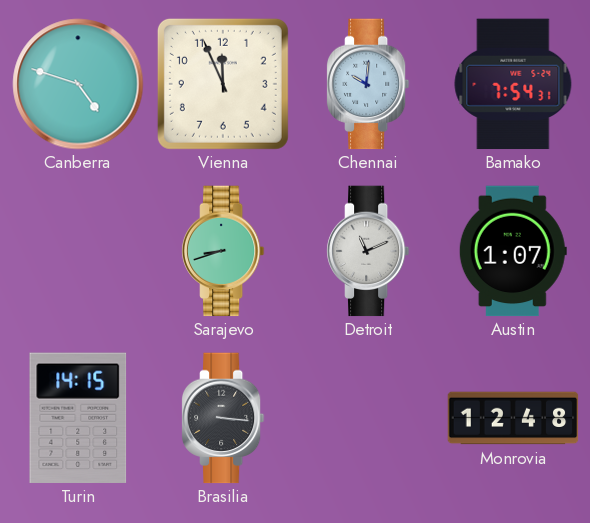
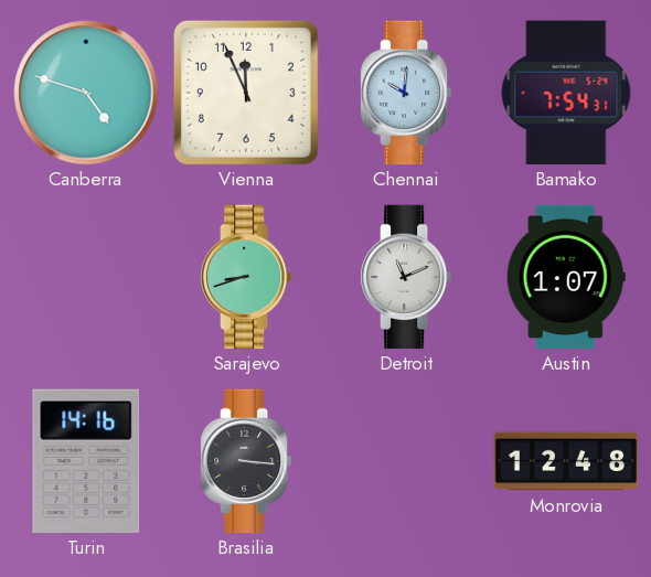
Turin: 14:15 -> 14:16
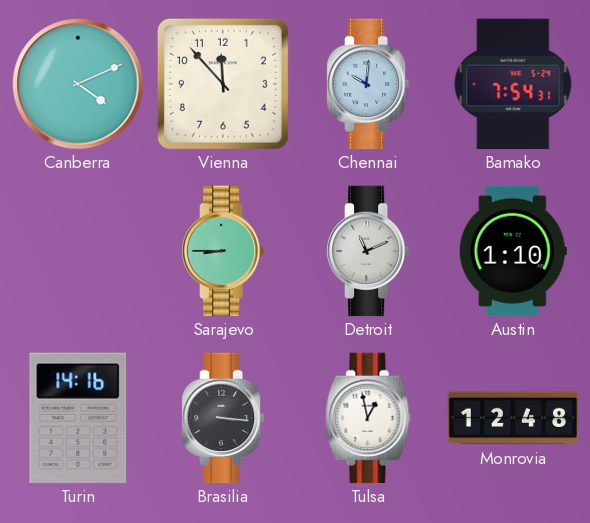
Canberra: 4:48 -> 4:11
Vienna: 11:56 -> 11:53
Sarajevo: 8:42 -> 8:45
Austin: 1:07 -> 1:10
Tulsa: none -> 12:58
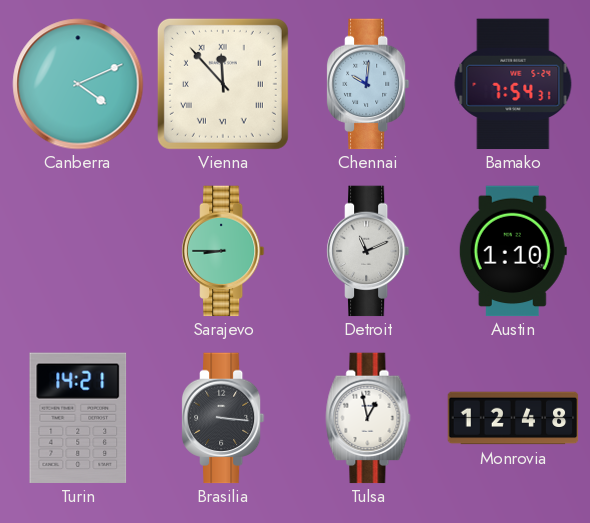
Vienna numerals: Arabic -> Roman
Turin: 14:16 -> 14:21
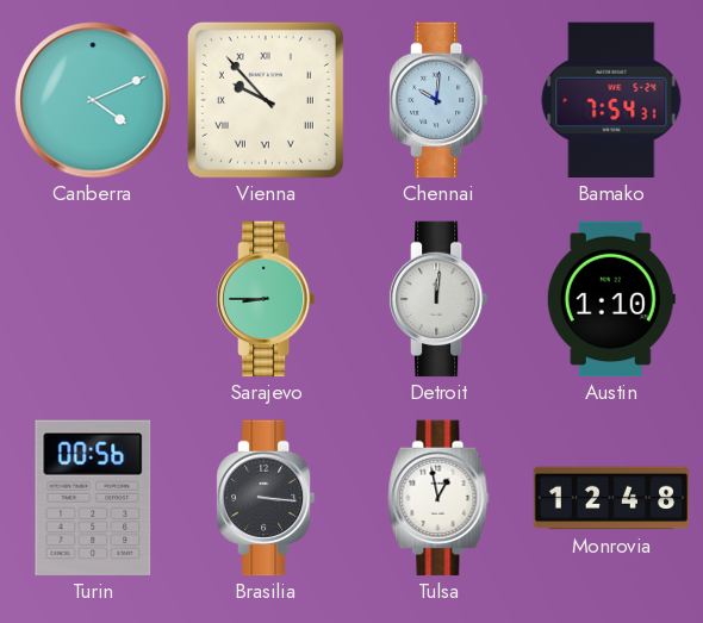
Vienna: 11:53 -> 9:53
Detroit: 11:11 -> 12:01
Turin: 14:21 -> 00:56
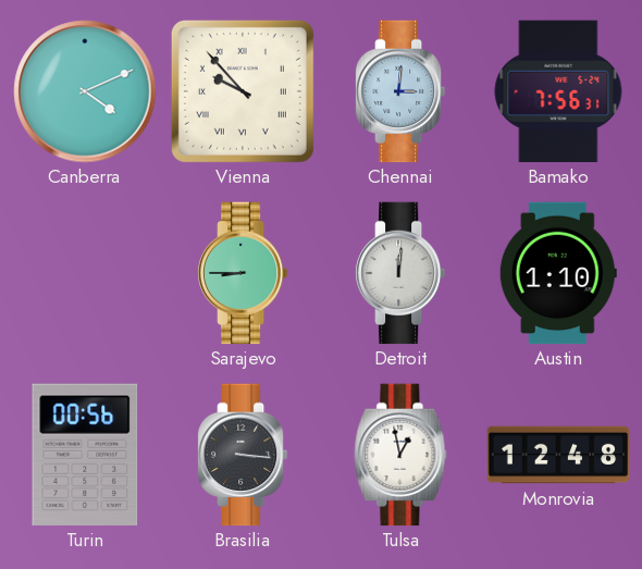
Chennai: 10:01 -> 3:01
Bamako: 7:54 -> 7:56
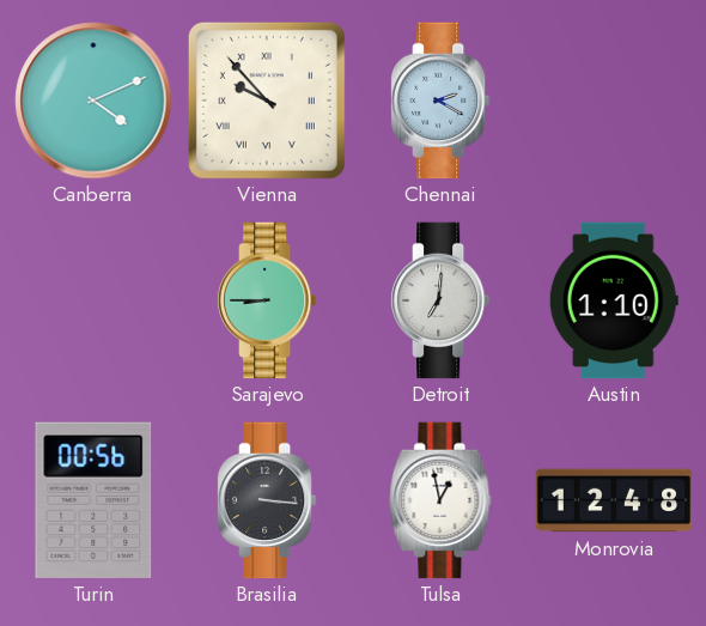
Chennai: 3:01 -> 2:20
Bamako: 7:56 -> none
Detroit: 12:01 -> 7:01
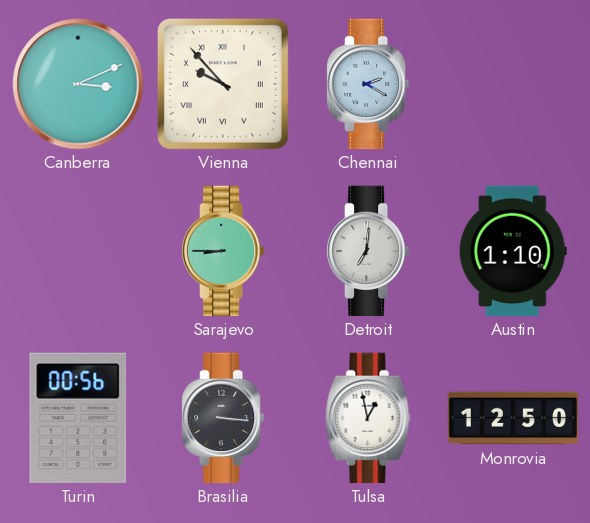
Canberra: 4:11 -> 3:11
Monrovia: 12:48 -> 12:50
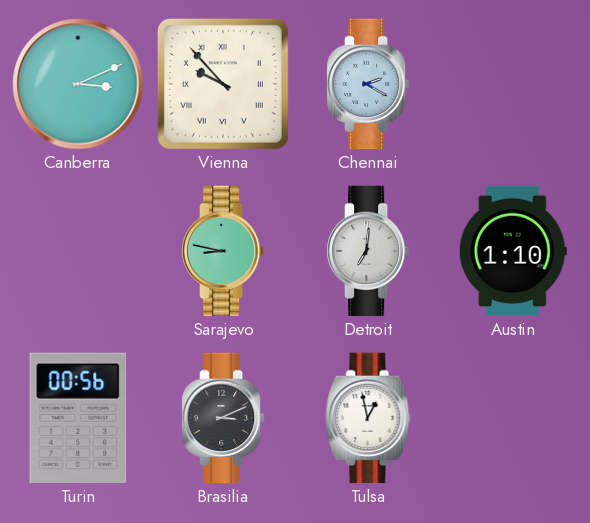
Sarajevo: 8:45 -> 8:47
Brasilia: 3:16 -> 3:11
Monrovia: 12:50 -> none
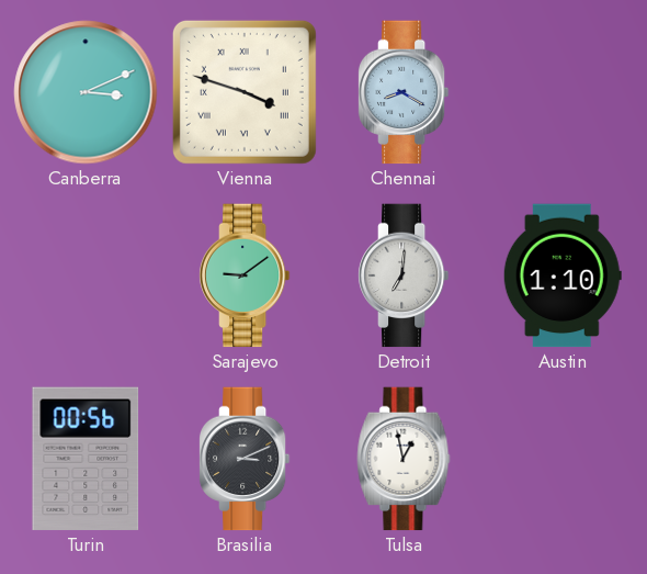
Vienna: 9:53 -> 3:48
Chennai: 2:20 -> 8:20
Sarajevo: 8:47 -> 9:09
